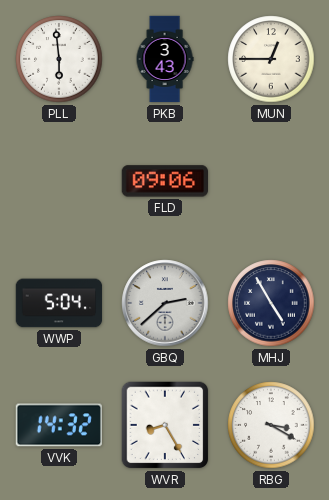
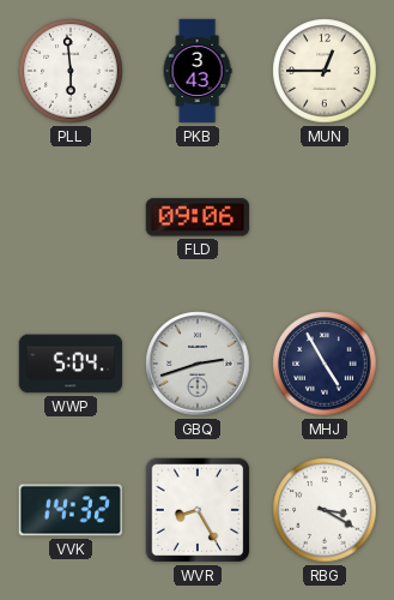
GBQ: 2:38 -> 2:42
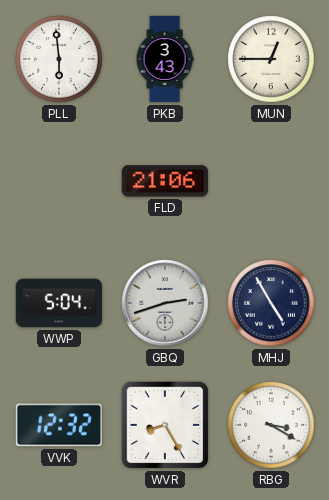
FLD: 09:06 -> 21:06
VVK: 14:32 -> 12:32
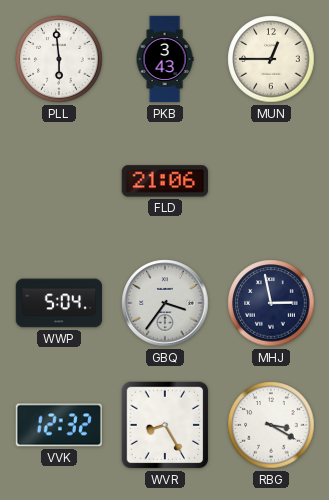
GBQ: 2:42 -> 3:36
MHJ: 4:55 -> 2:58
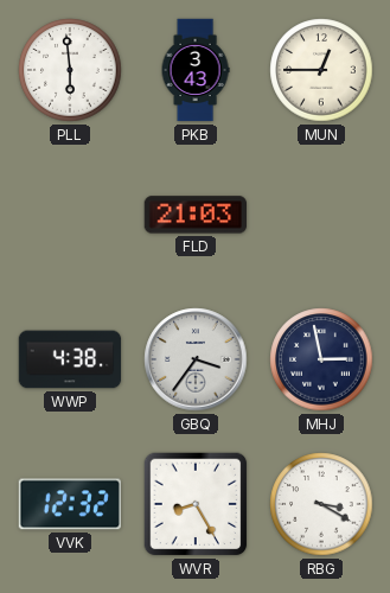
FLD: 21:06 -> 21:03
WWP: 5:04 -> 4:38
